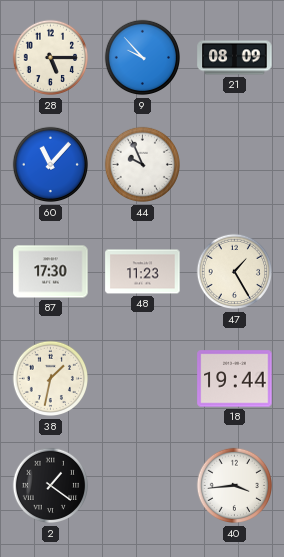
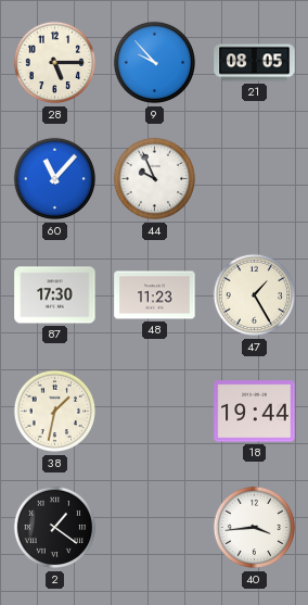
21: 08:09 -> 08:05
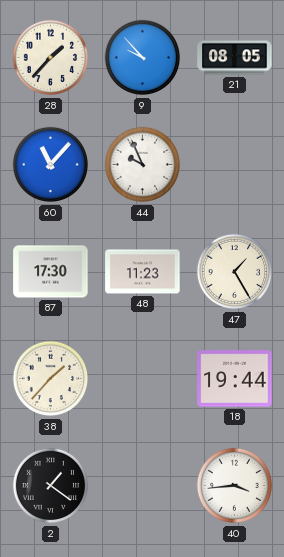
28: 5:15 -> 1:37
38: 1:32 -> 1:37
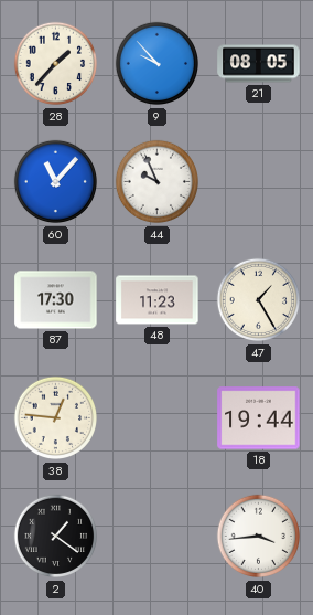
38: 1:37 -> 12:46
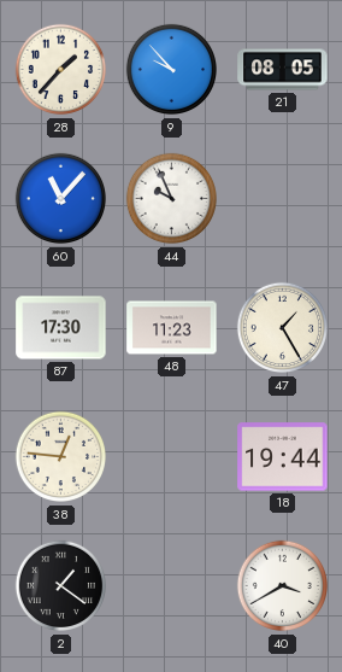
40: 3:44 -> 3:40
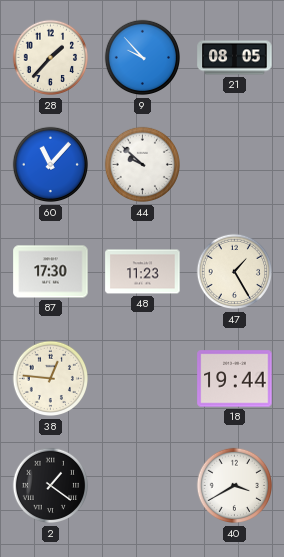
44: 9:56 -> 9:52
